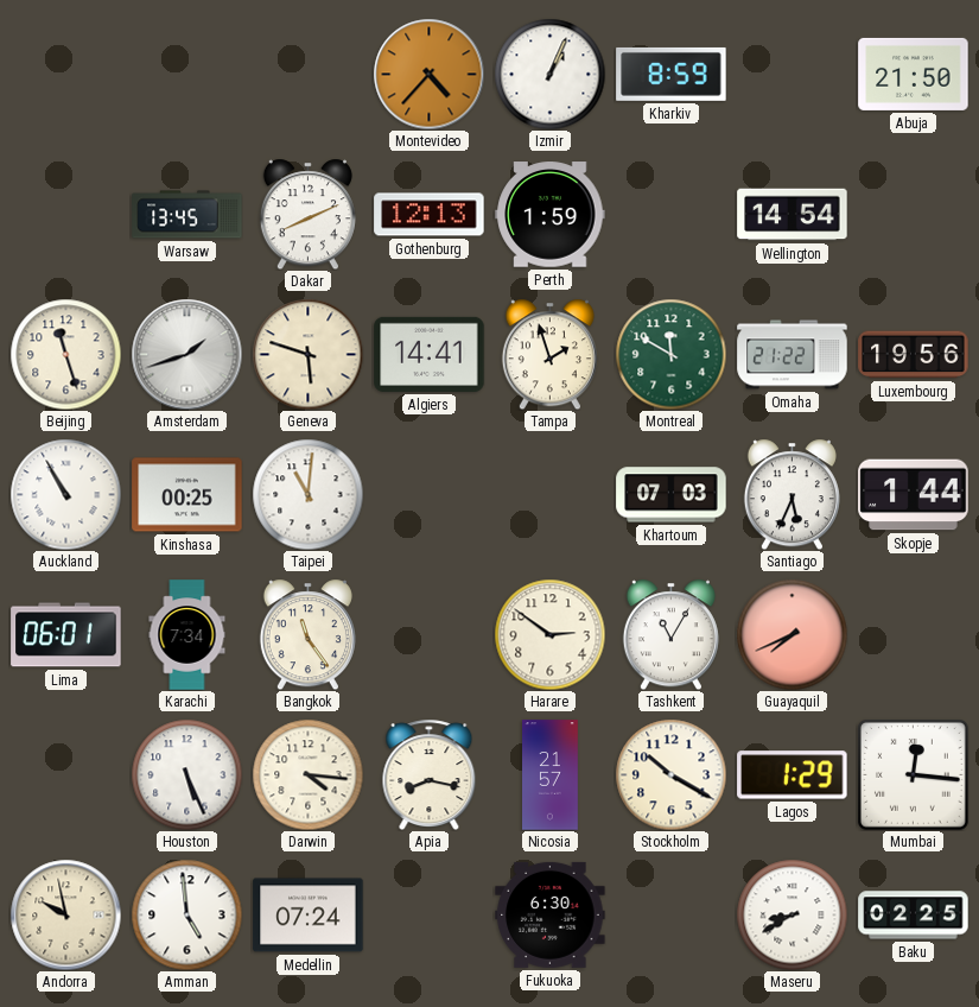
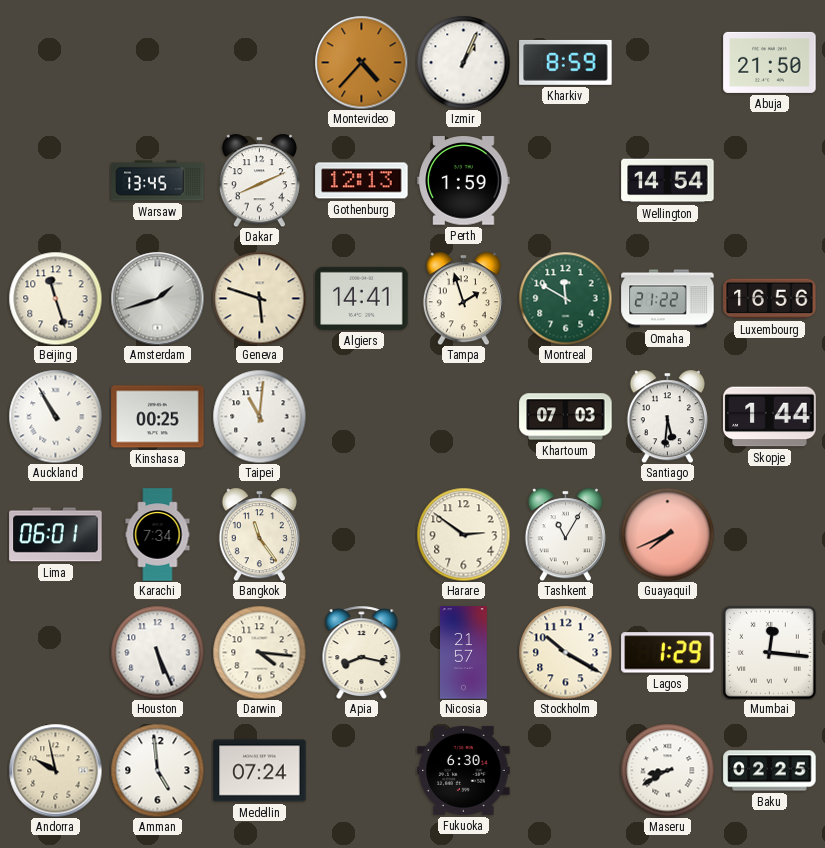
Luxembourg: 19:56 -> 16:56
Santiago: 5:34 -> 5:31
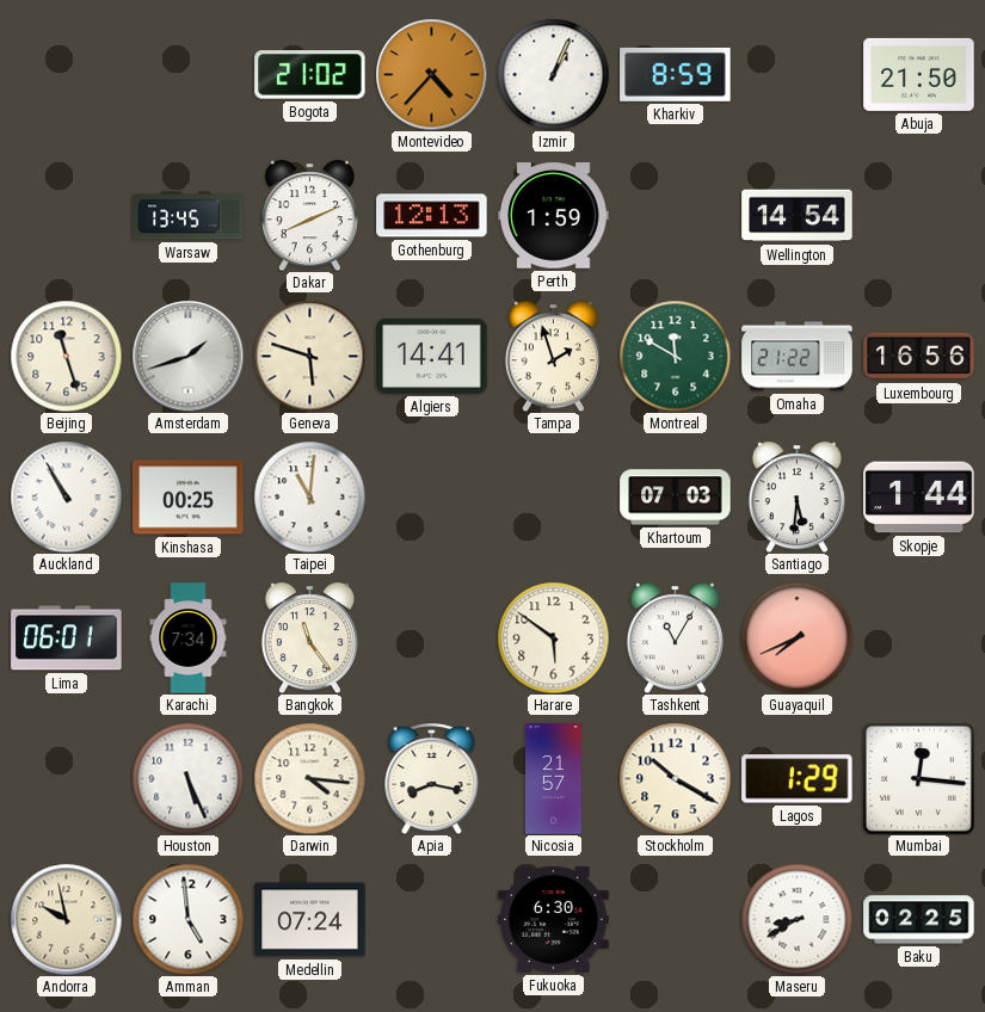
Bogota: none -> 21:02
Harare: 2:51 -> 5:51
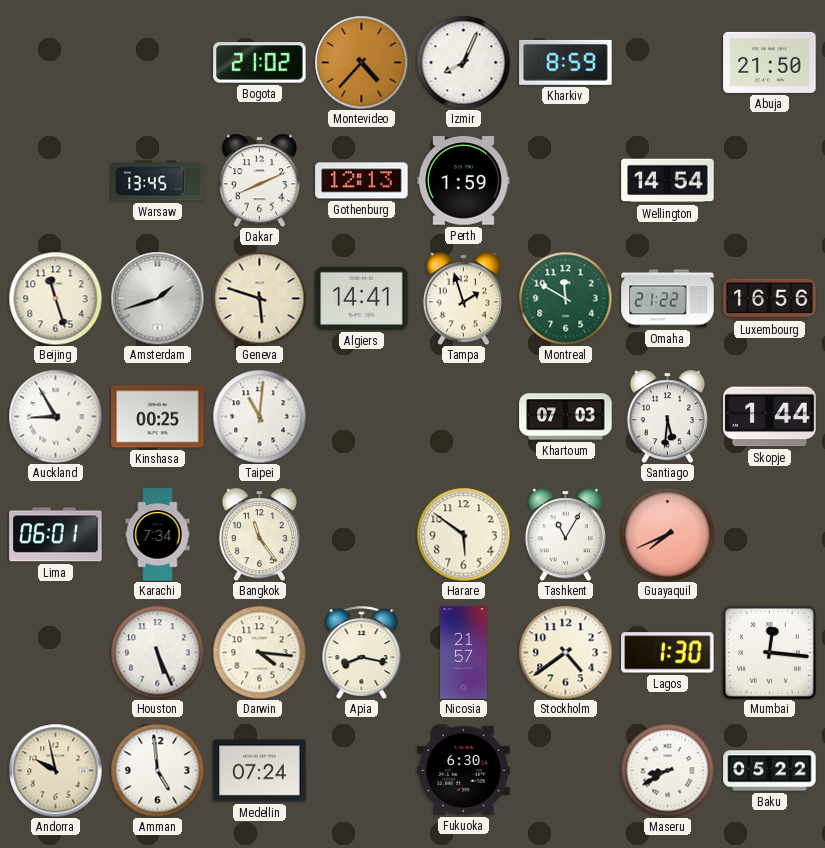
Izmir: 1:04 -> 8:04
Auckland: 10:55 -> 8:55
Stockholm: 10:20 -> 4:39
Lagos: 1:29 -> 1:30
Baku: 02:25 -> 05:22
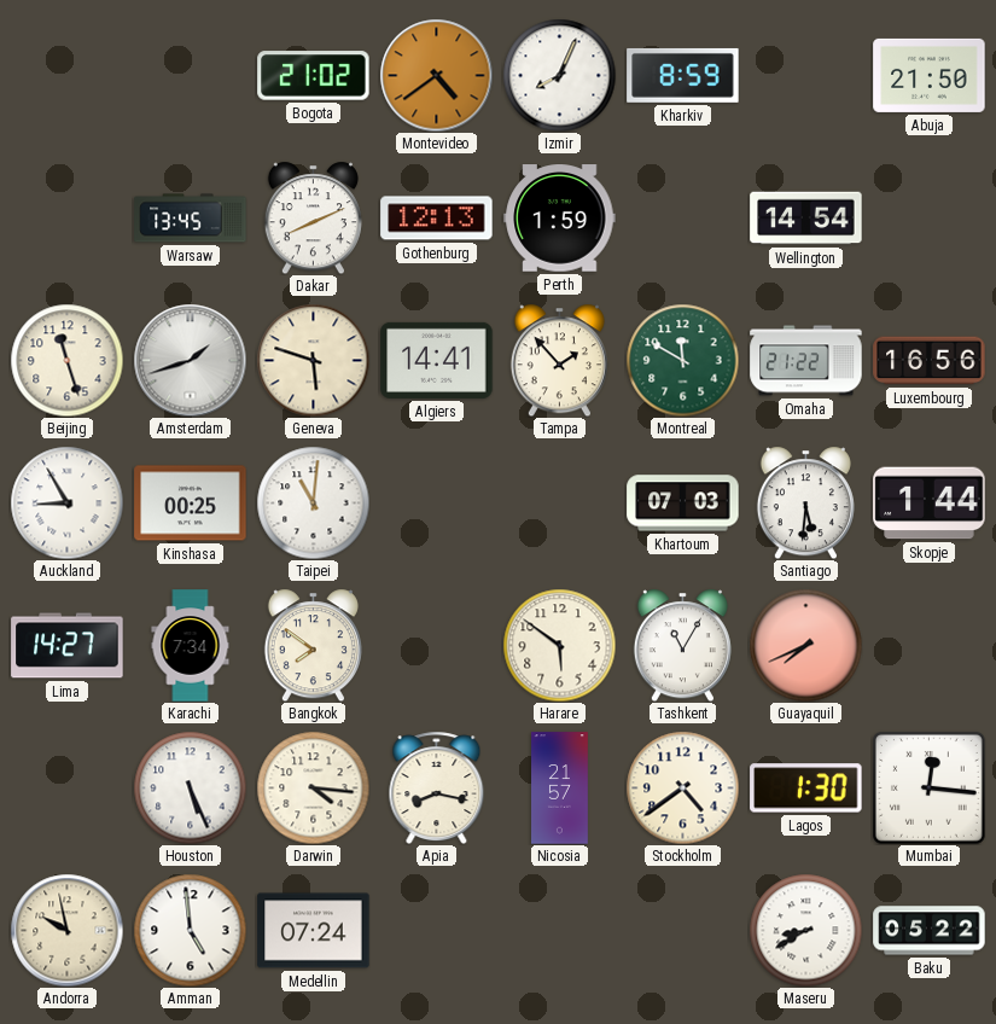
Montevideo: 4:37 -> 4:39
Tampa: 1:57 -> 1:53
Lima: 06:01 -> 14:27
Bangkok: 11:24 -> 7:51
Fukuoka: 6:30 -> none
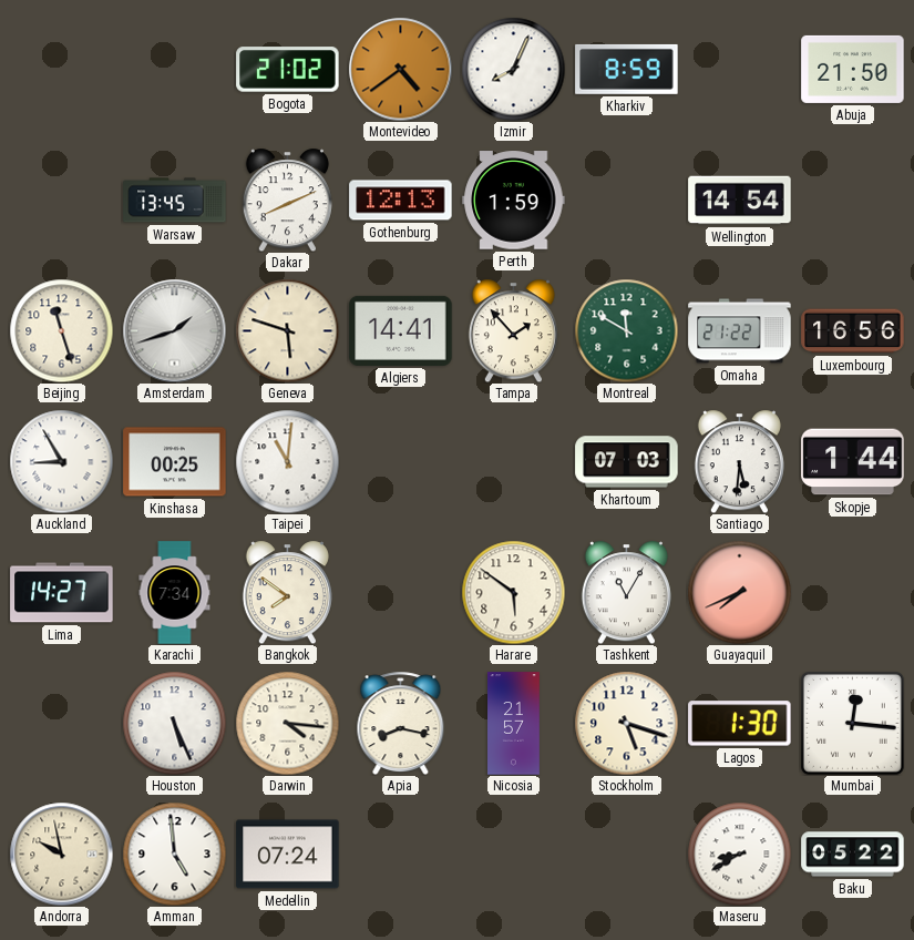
Stockholm: 4:39 -> 5:18
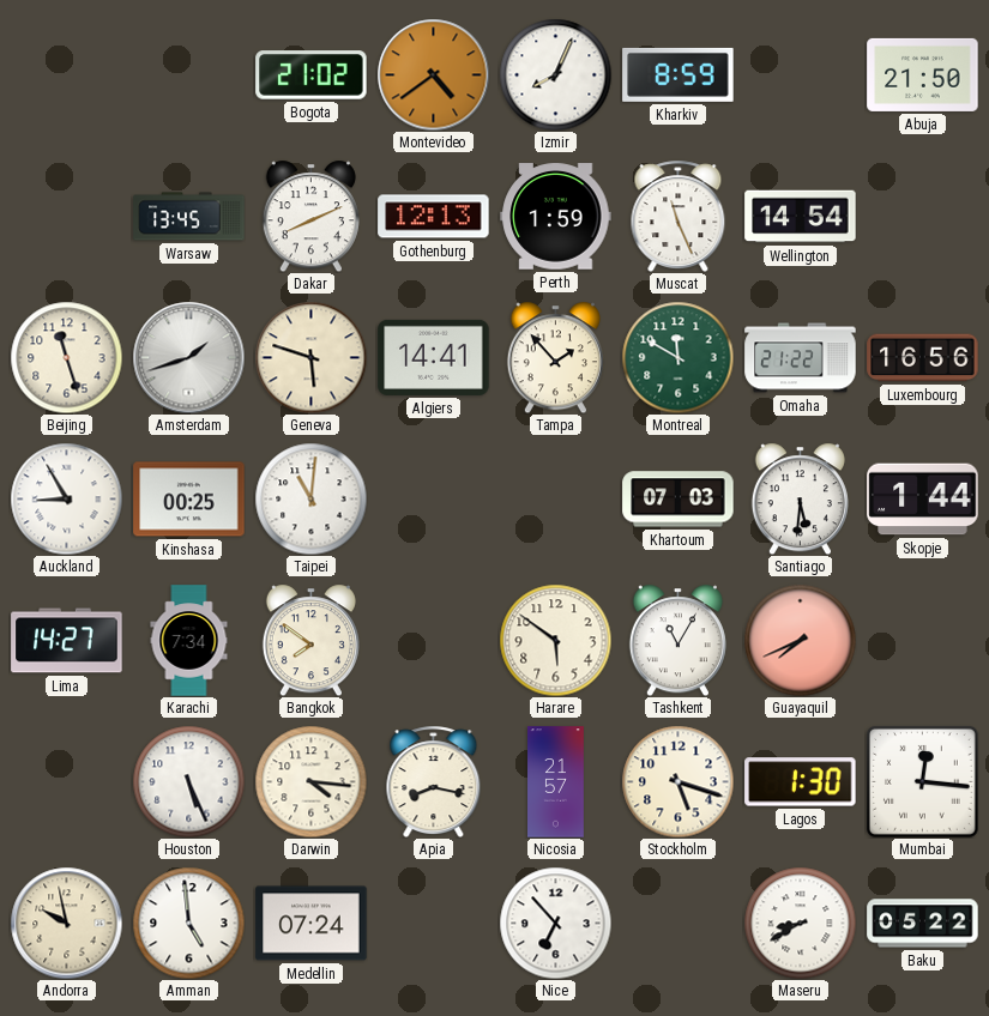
Muscat: none -> 11:26
Nice: none -> 6:53
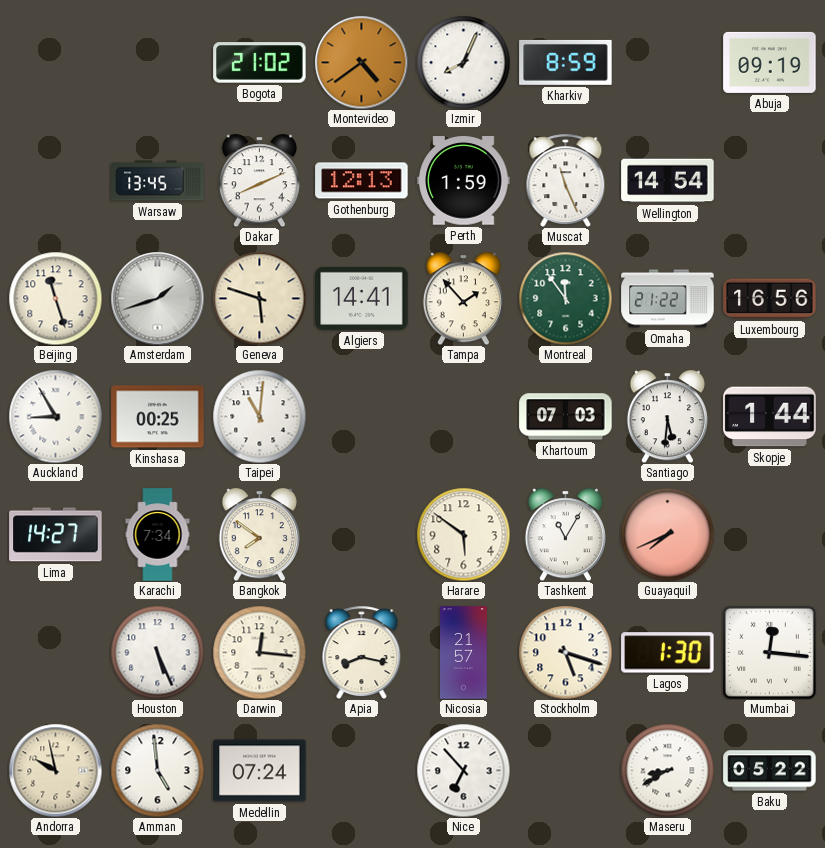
Abuja: 21:50 -> 09:19
Montreal: 11:50 -> 11:54
Darwin: 4:16 -> 12:16
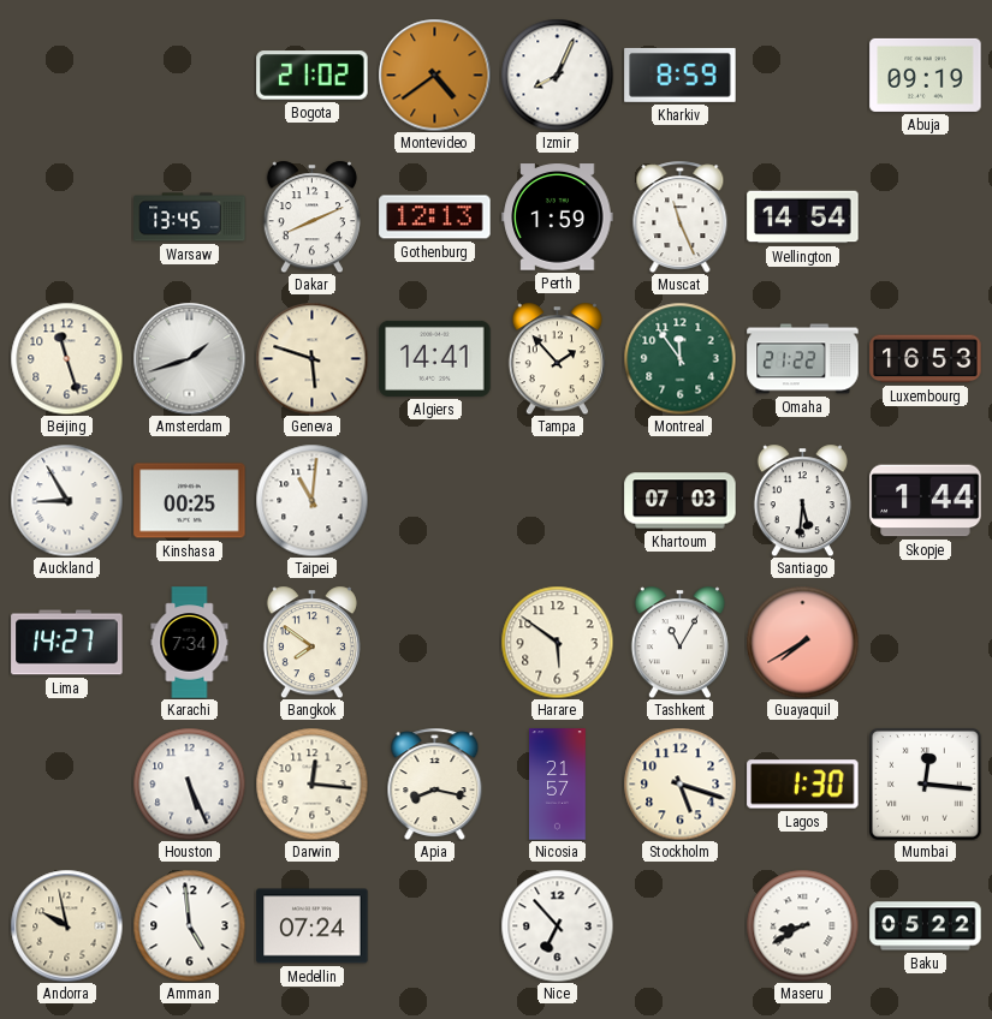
Luxembourg: 16:56 -> 16:53
Guayaquil: 7:41 -> 7:40
